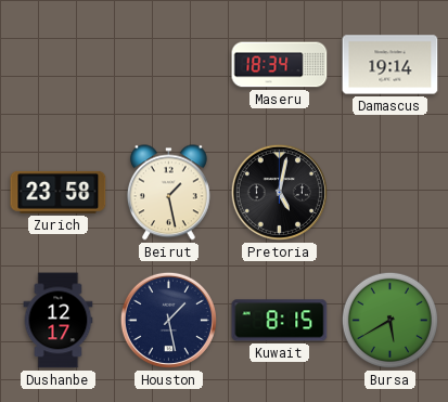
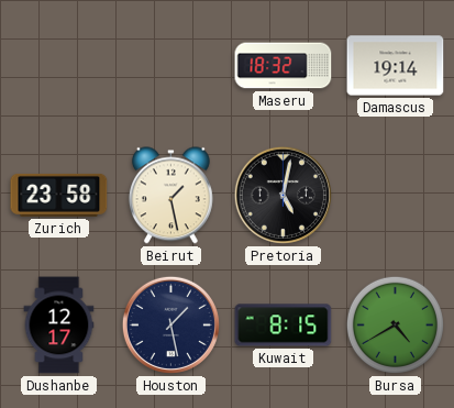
Maseru: 18:34 -> 18:32
Bursa: 5:40 -> 4:40
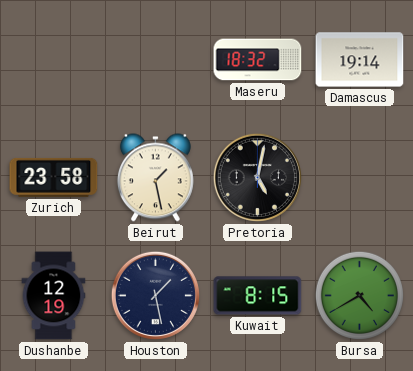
Dushanbe: 12:17 -> 12:19
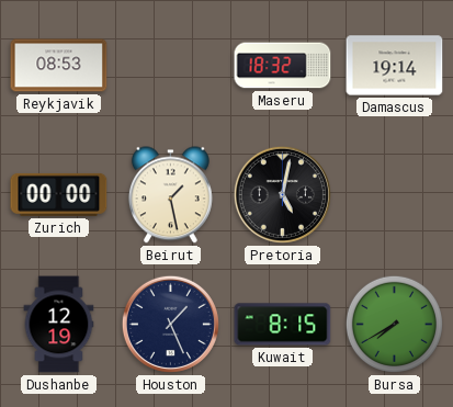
Reykjavik: none -> 08:53
Zurich: 23:58 -> 00:00
Houston: 1:28 -> 1:26
Bursa: 4:40 -> 7:40
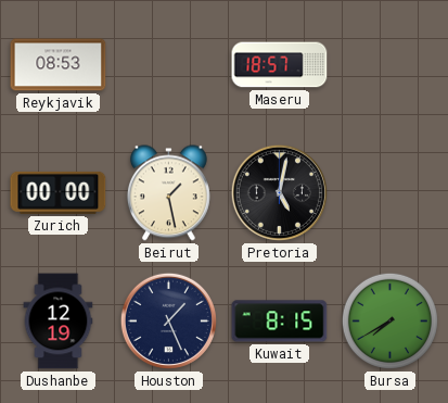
Maseru: 18:32 -> 18:57
Damascus: 19:14 -> none
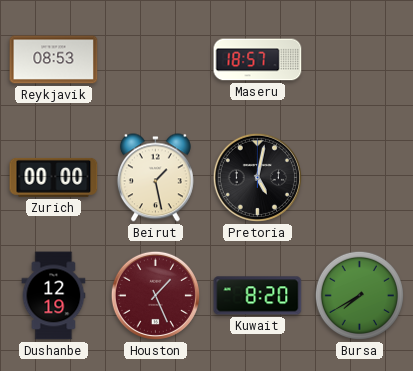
Houston dial: navy -> burgundy
Kuwait: 8:15 -> 8:20
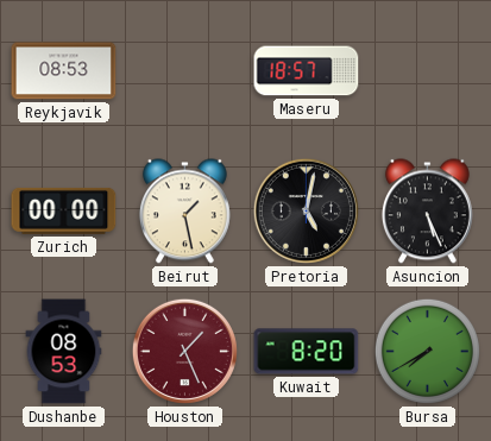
Asuncion: none -> 5:26
Dushanbe: 12:19 -> 08:53
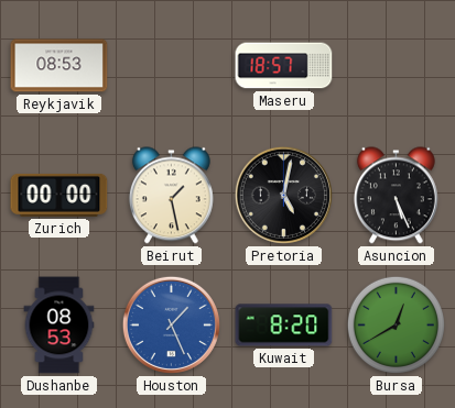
Houston dial: burgundy -> blue
Bursa: 7:40 -> 12:40
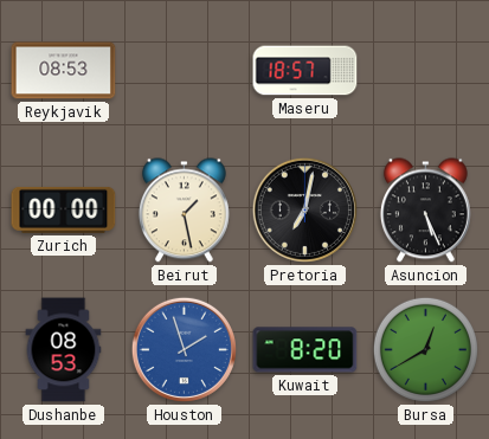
Pretoria: 5:02 -> 7:02
Houston: 1:26 -> 1:57
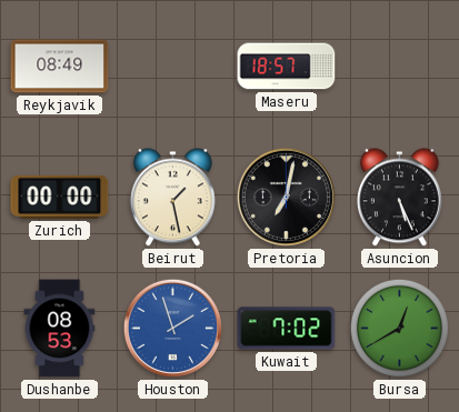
Reykjavik: 08:53 -> 08:49
Kuwait: 8:20 -> 7:02
